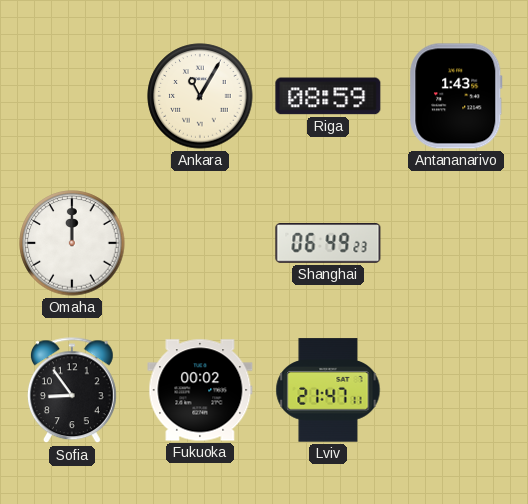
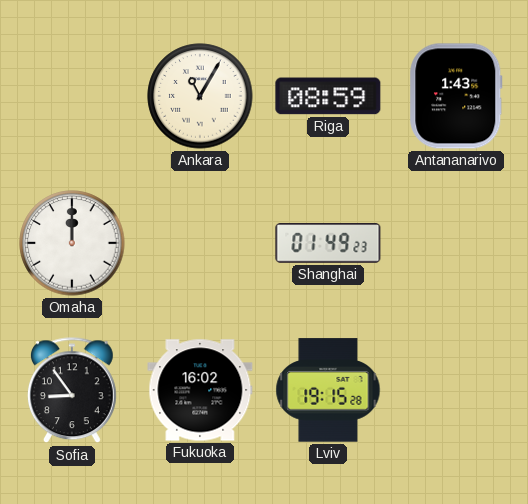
Shanghai: 06:49 -> 01:49
Fukuoka: 00:02 -> 16:02
Lviv: 21:47 -> 19:15
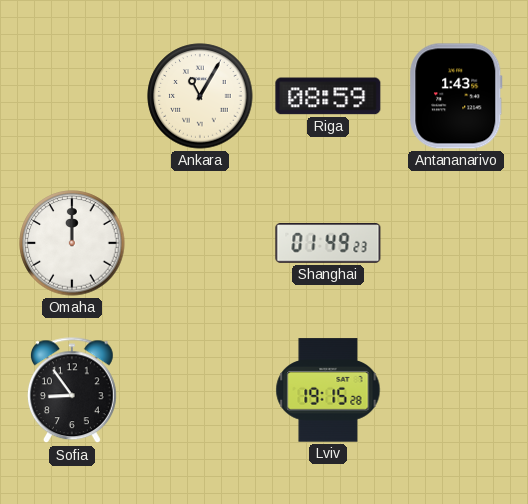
Fukuoka: 16:02 -> none
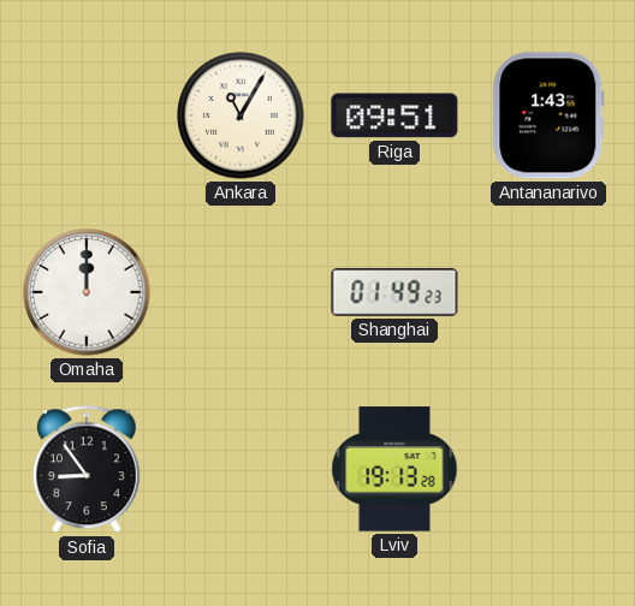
Riga: 08:59 -> 09:51
Lviv: 19:15 -> 19:13
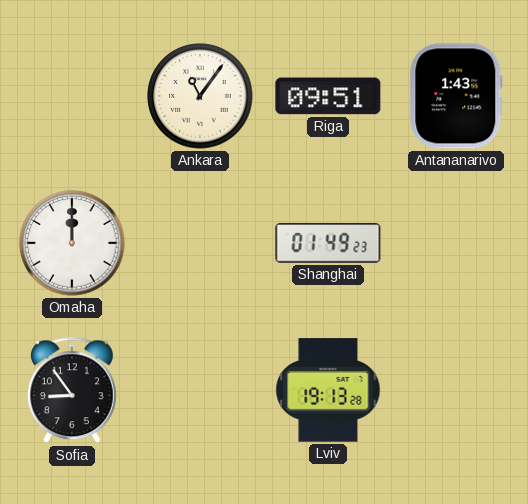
Ankara: 11:05 -> 11:06
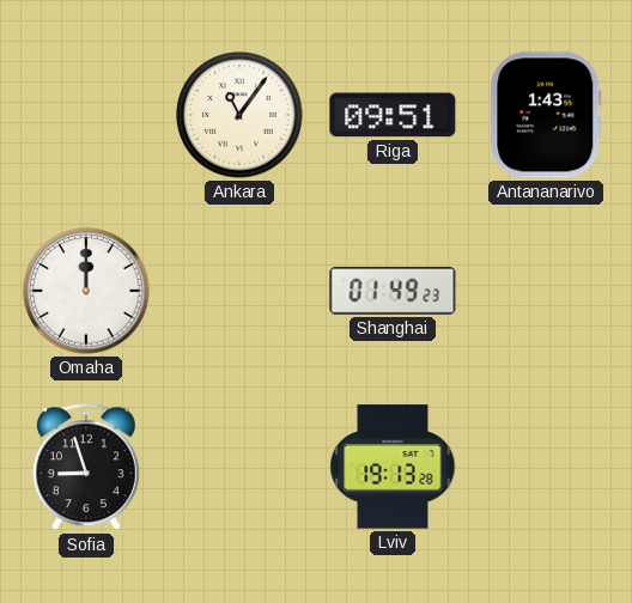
Sofia: 8:54 -> 8:57
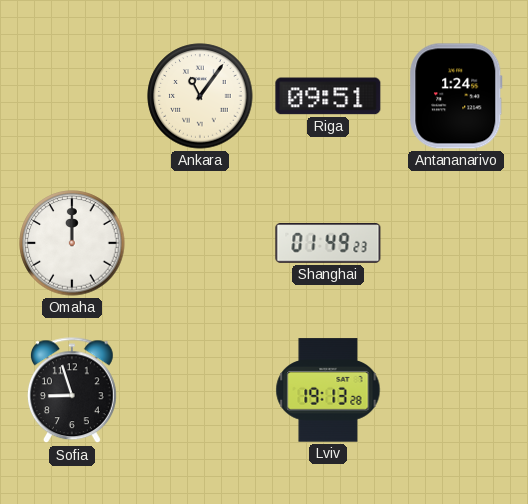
Antananarivo: 1:43 -> 1:24
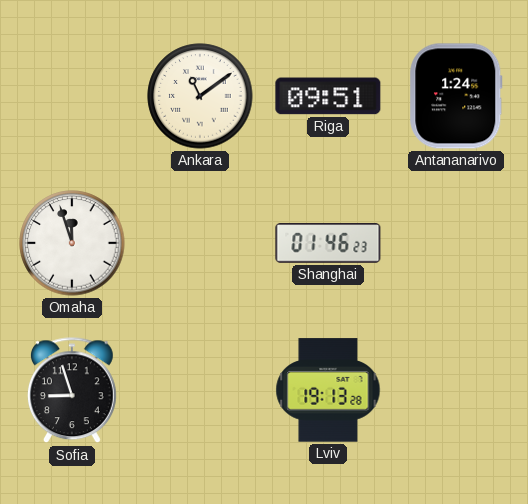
Ankara: 11:06 -> 11:09
Omaha: 12:00 -> 11:57
Shanghai: 01:49 -> 01:46
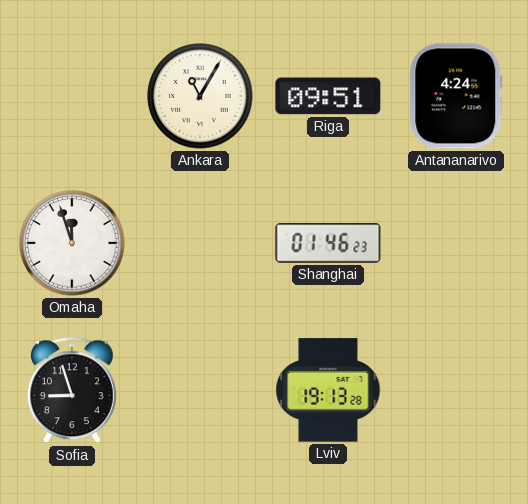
Ankara: 11:09 -> 11:05
Antananarivo: 1:24 -> 4:24
